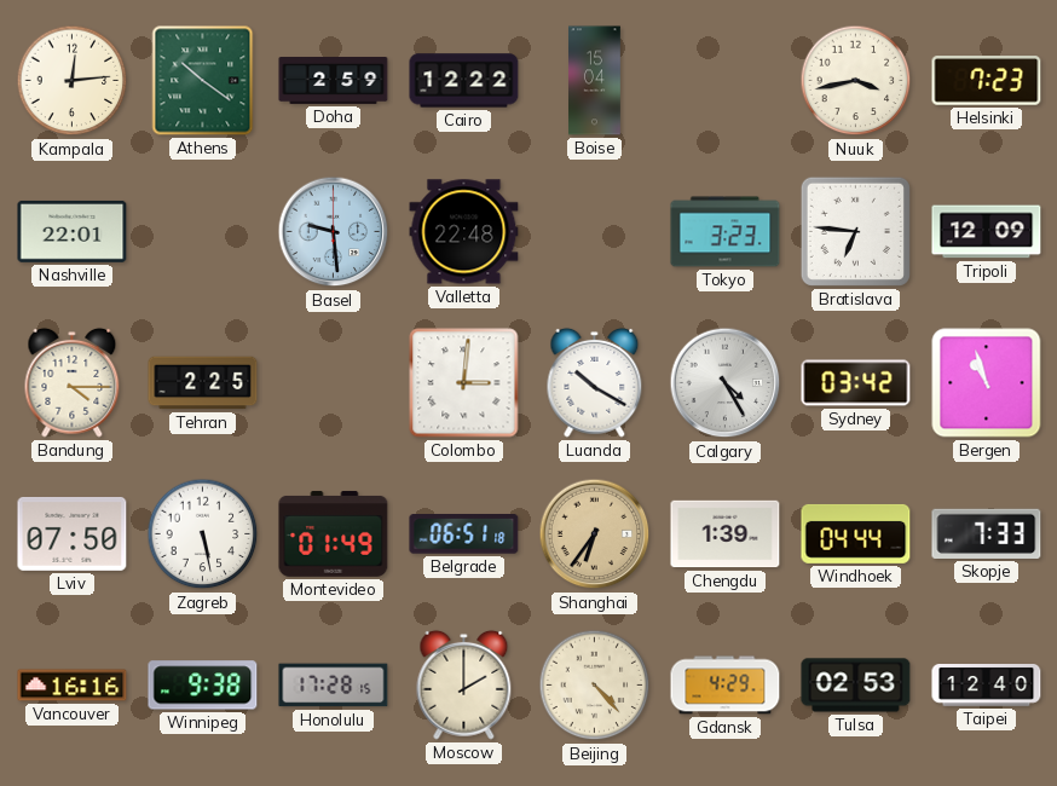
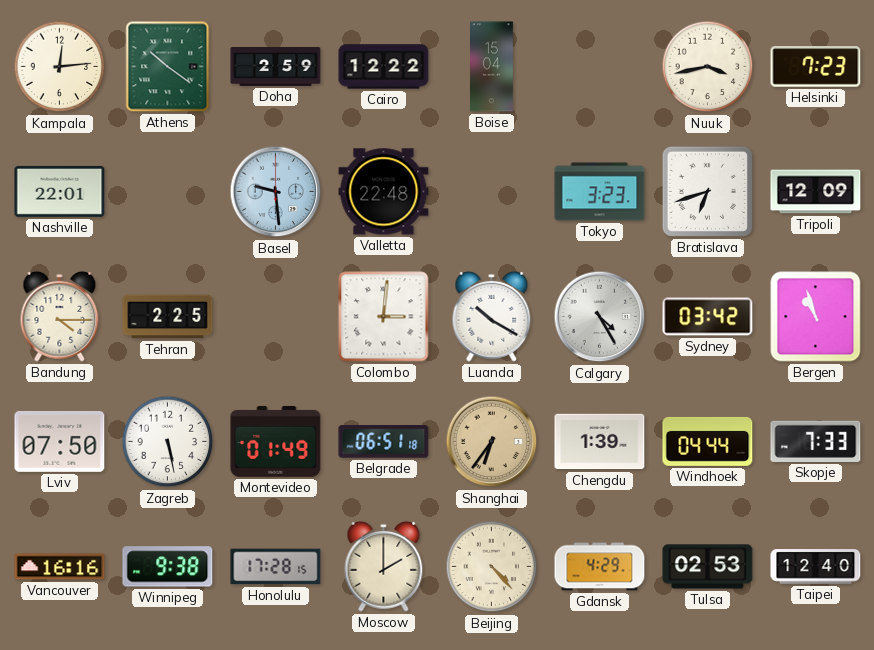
Bratislava: 6:46 -> 6:42
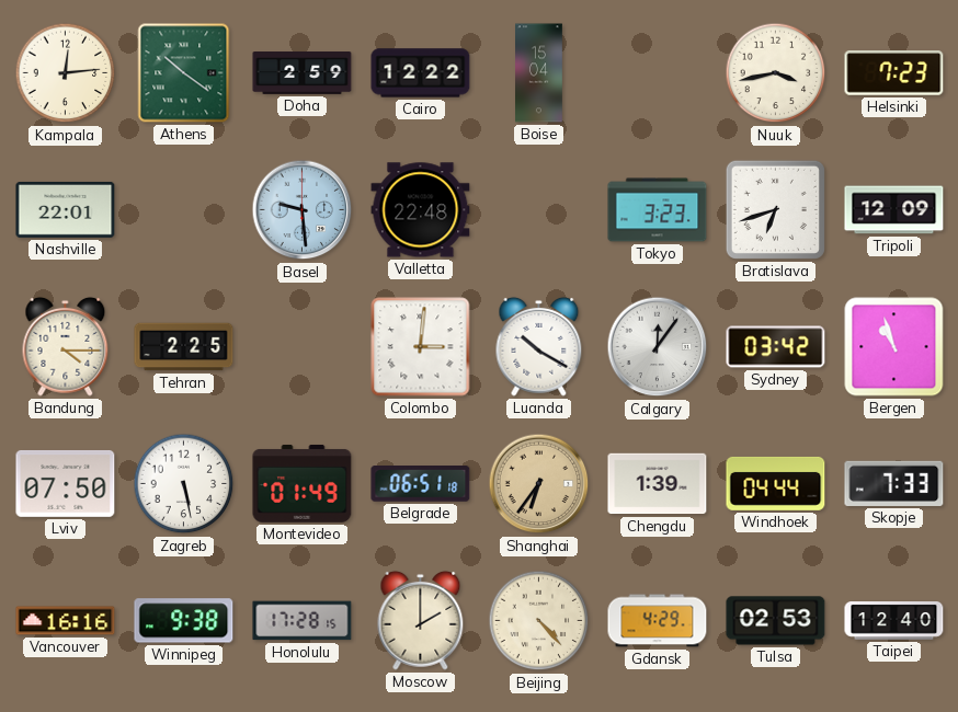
Calgary: 4:25 -> 12:06
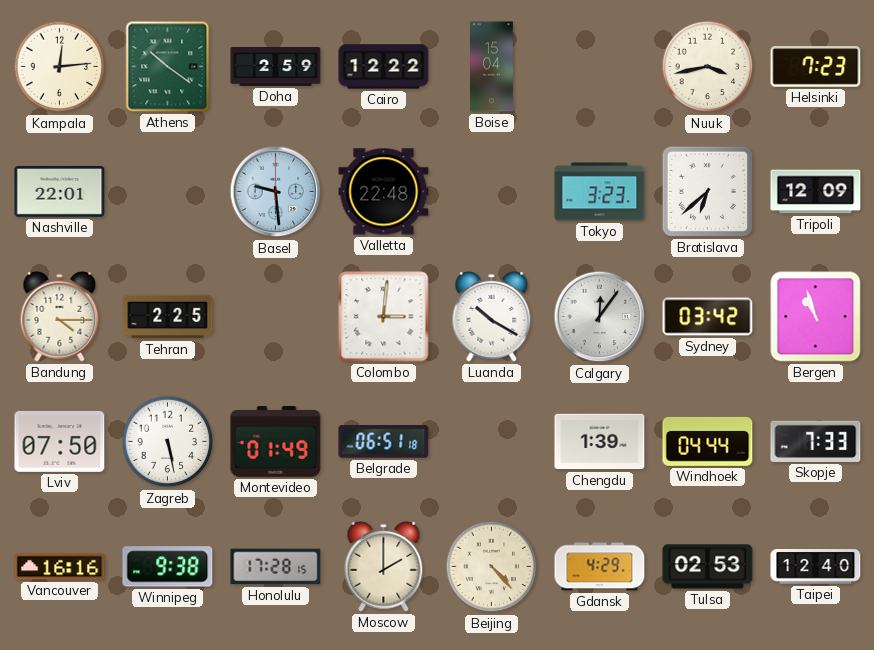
Bratislava: 6:42 -> 6:38
Shanghai: 6:36 -> none
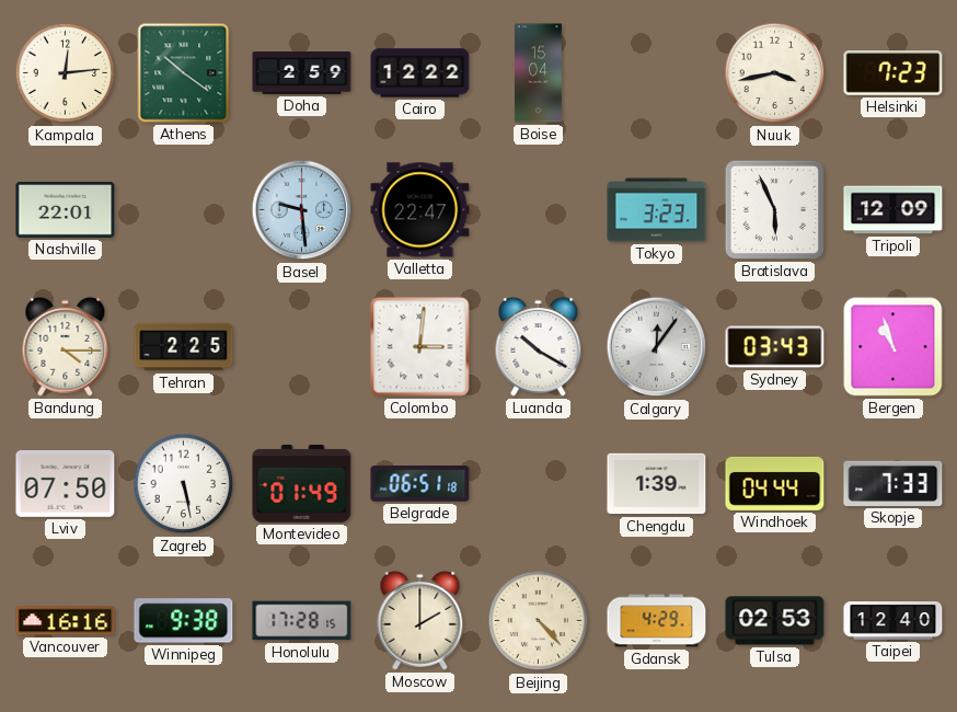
Valletta: 22:48 -> 22:47
Bratislava: 6:38 -> 5:56
Sydney: 03:42 -> 03:43
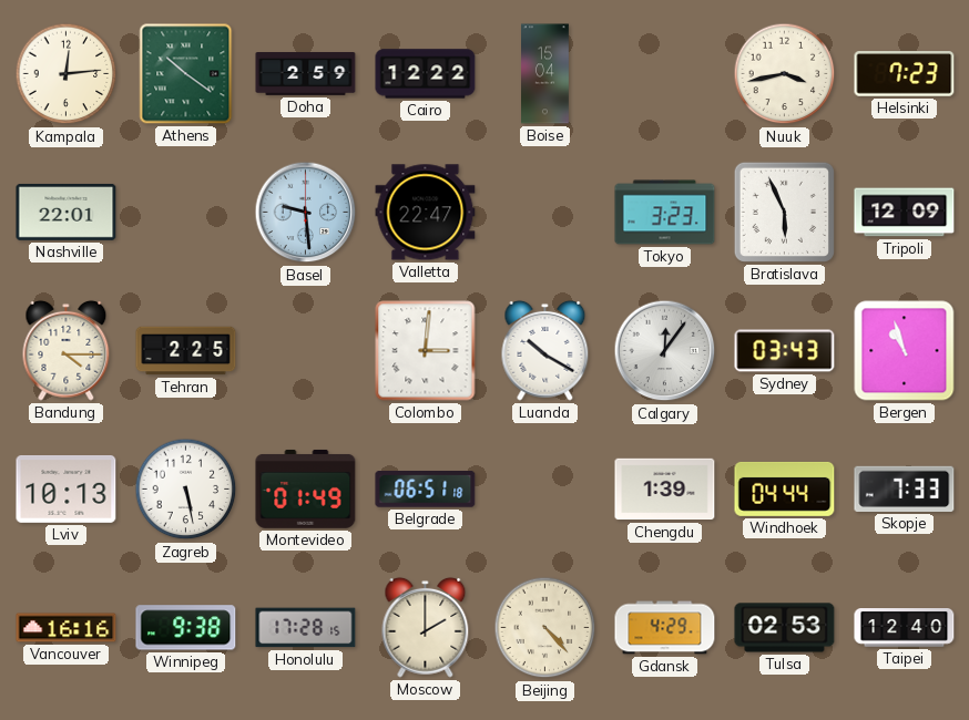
Lviv: 07:50 -> 10:13
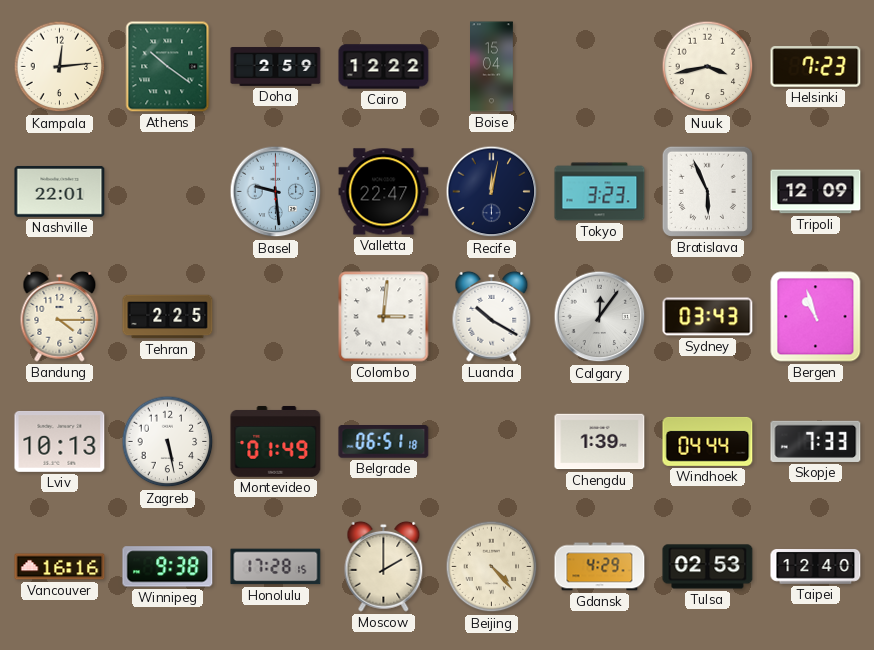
Recife: none -> 12:02
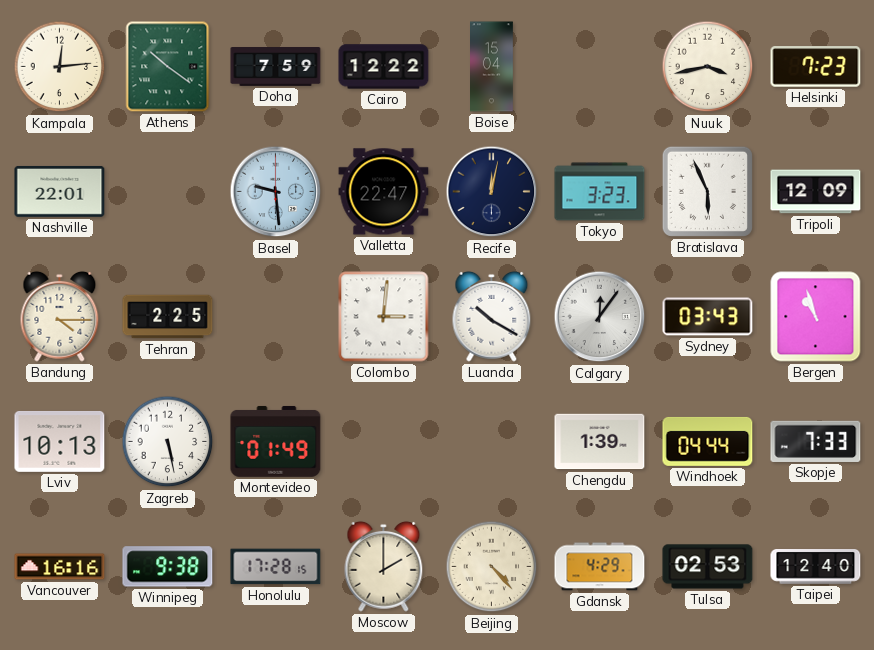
Doha: 2:59 -> 7:59
Belgrade: 06:51 -> none
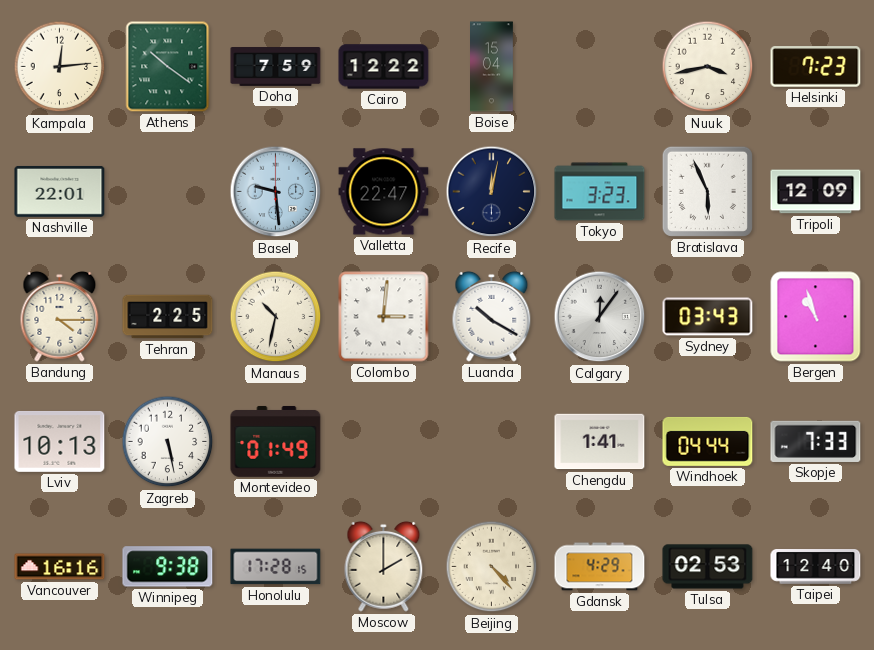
Manaus: none -> 10:32
Chengdu: 1:39 -> 1:41
